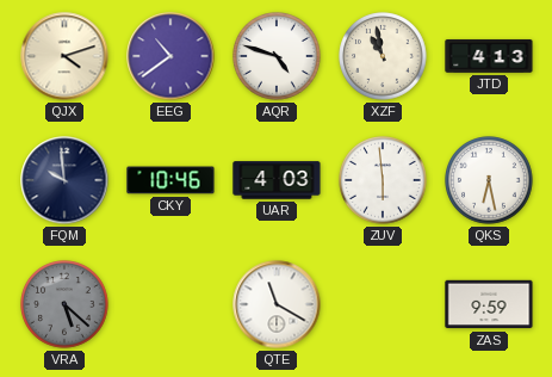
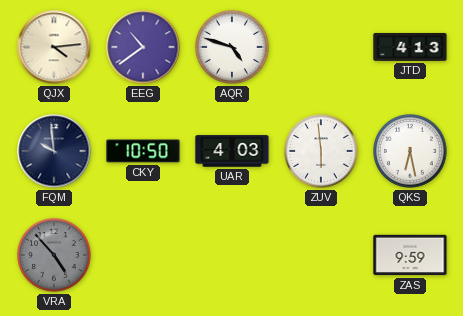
QJX: 4:12 -> 4:14
XZF: 10:58 -> none
CKY: 10:46 -> 10:50
VRA: 5:22 -> 4:53
QTE: 11:20 -> none
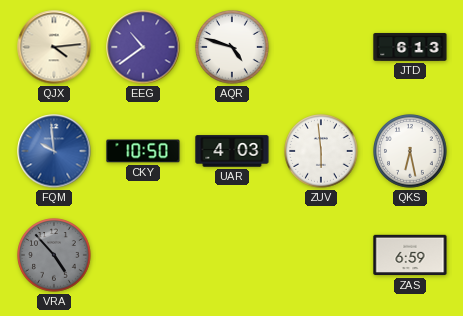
JTD: 4:13 -> 6:13
FQM dial: navy -> blue
ZAS: 9:59 -> 6:59
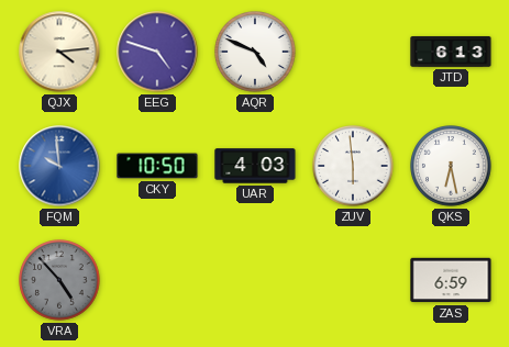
EEG: 10:39 -> 4:48
AQR: 4:48 -> 4:49
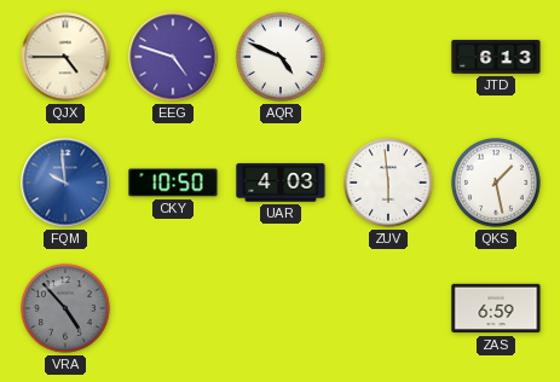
QJX: 4:14 -> 4:45
QKS: 6:28 -> 1:28
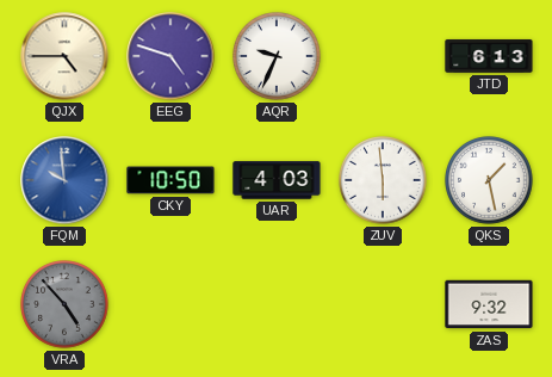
AQR: 4:49 -> 9:34
ZAS: 6:59 -> 9:32
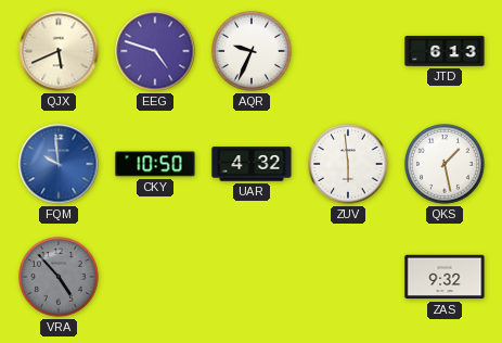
QJX: 4:45 -> 5:41
UAR: 4:03 -> 4:32
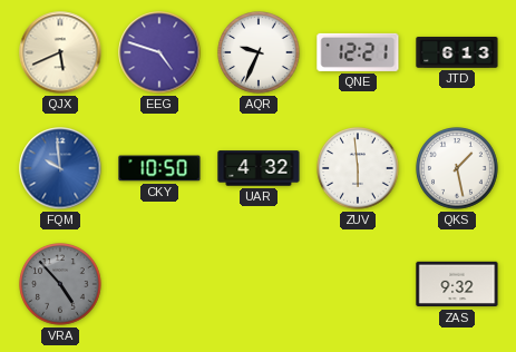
QNE: none -> 12:21
